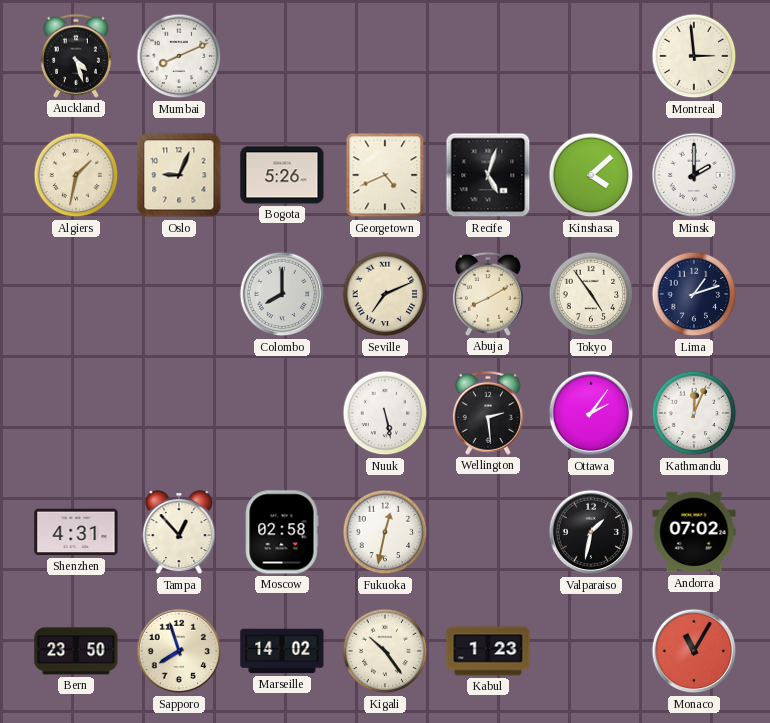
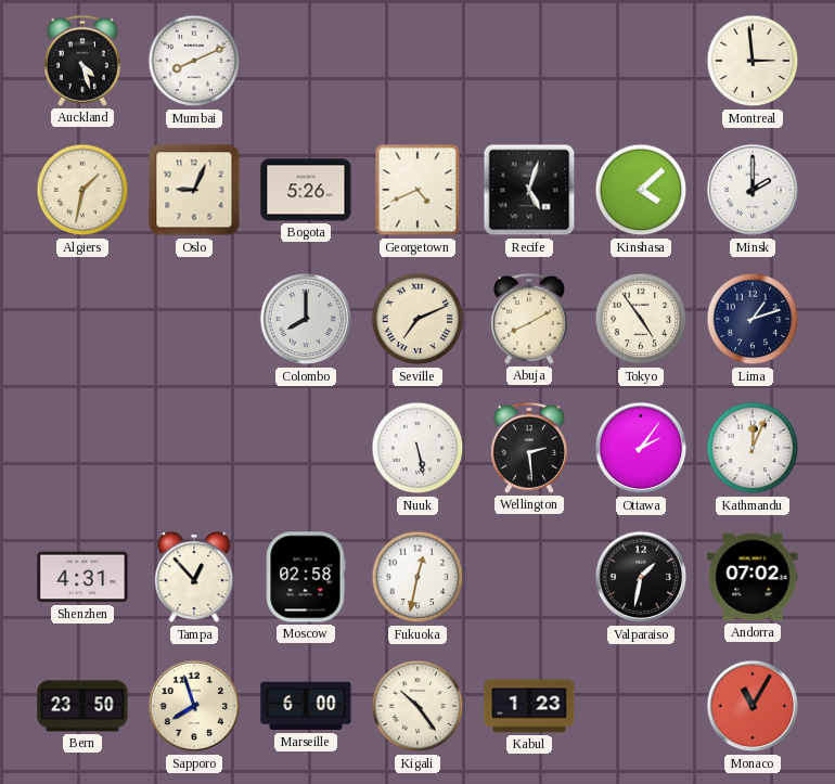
Marseille: 14:02 -> 6:00
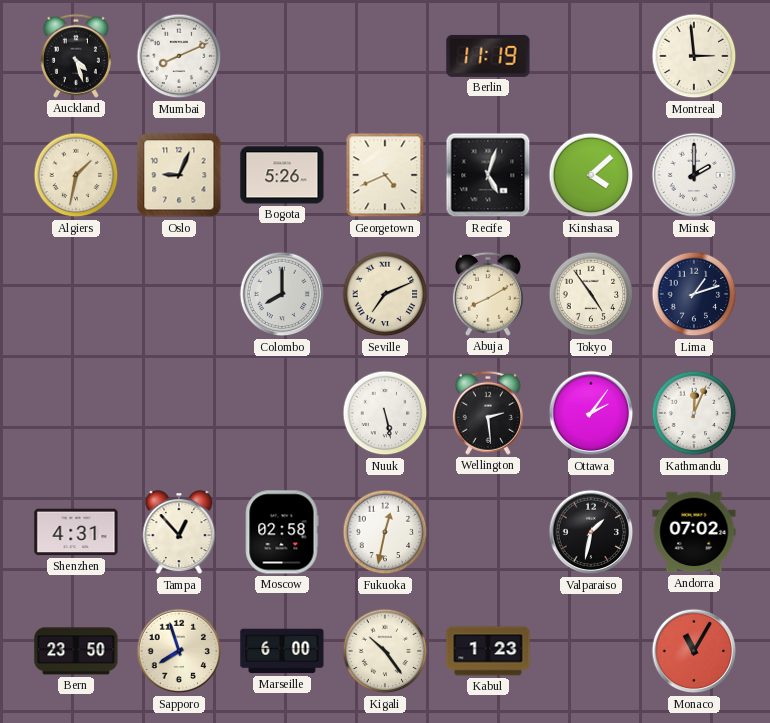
Berlin: none -> 11:19
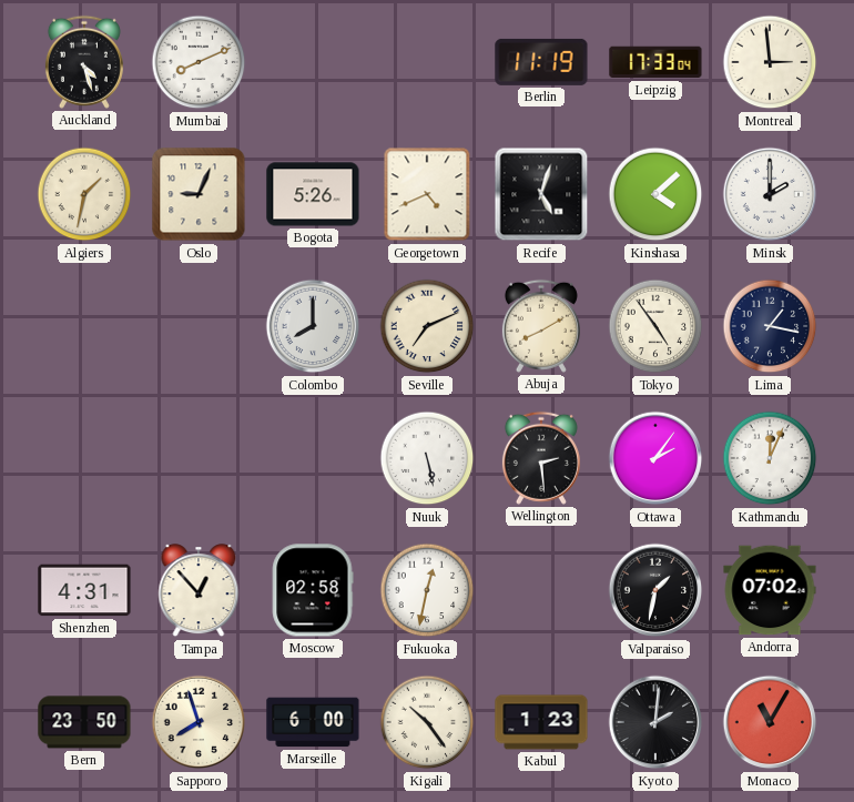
Leipzig: none -> 17:33
Lima: 1:12 -> 1:17
Kyoto: none -> 2:01
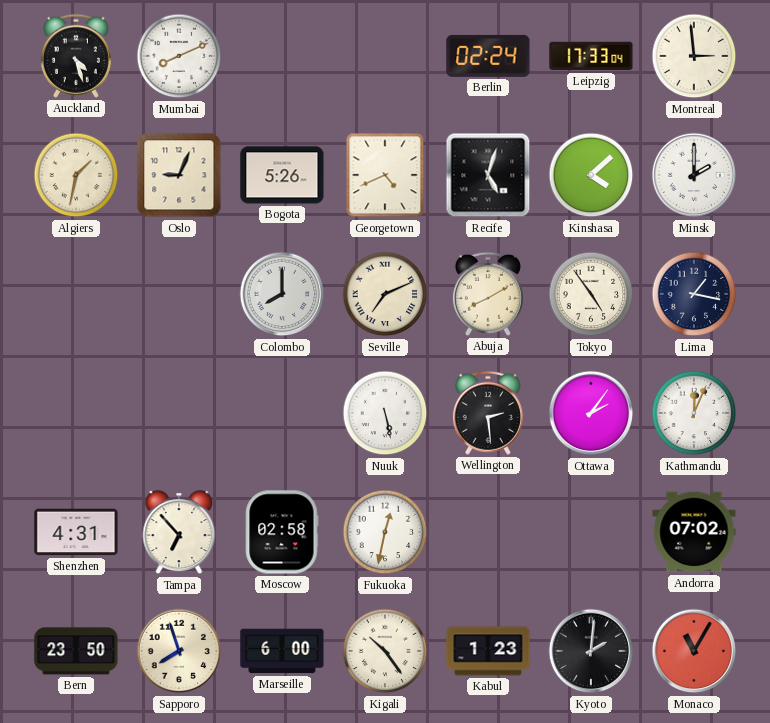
Berlin: 11:19 -> 02:24
Tampa: 12:53 -> 6:53
Valparaiso: 1:32 -> none
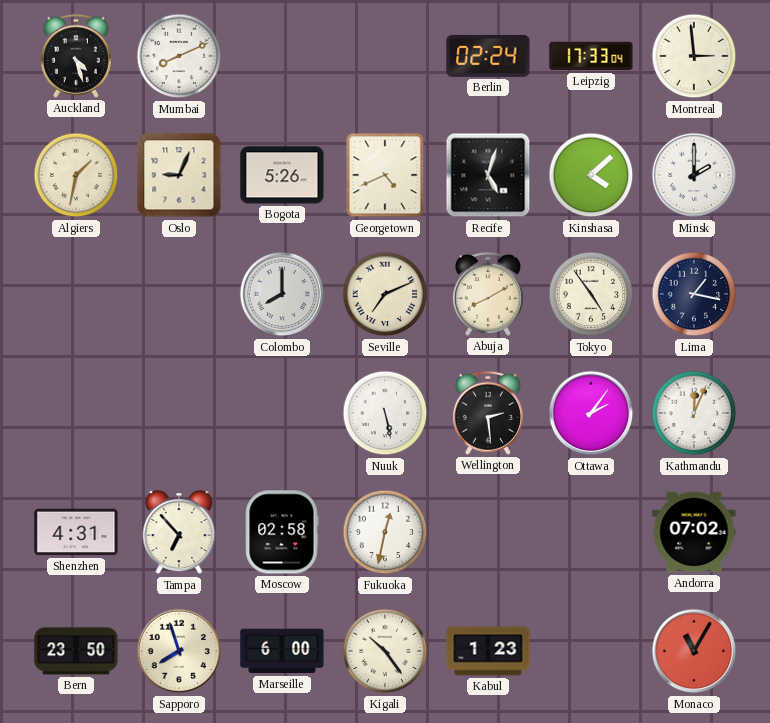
Kyoto: 2:01 -> none
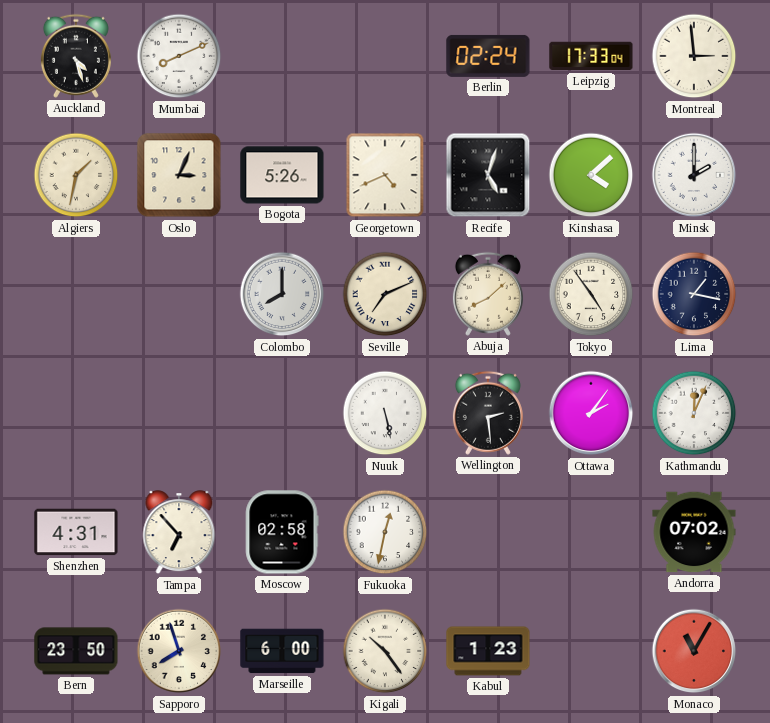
Oslo: 9:04 -> 3:04
Abuja: 8:10 -> 8:08
